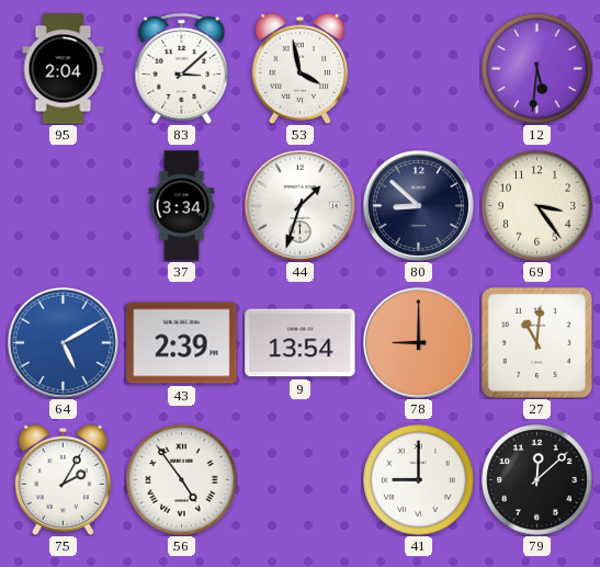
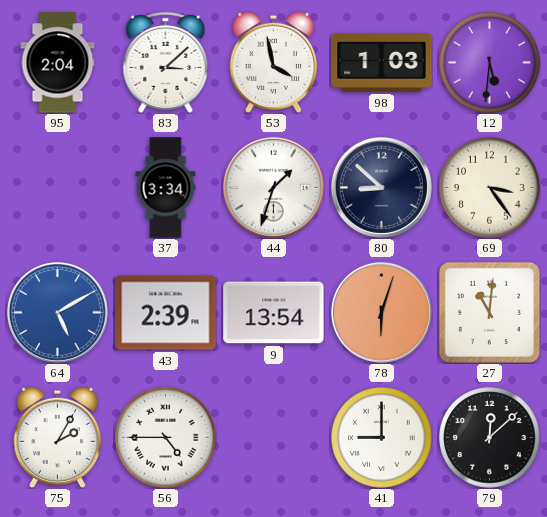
98: none -> 1:03
78: 9:00 -> 6:03
56: 4:54 -> 4:45
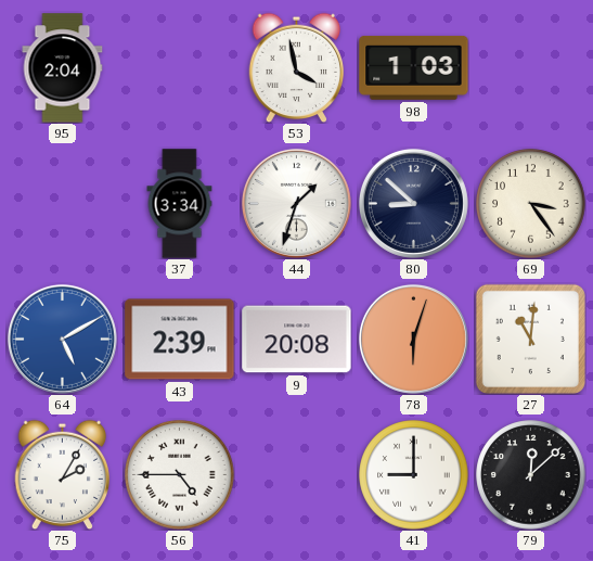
83: 3:08 -> none
12: 5:31 -> none
9: 13:54 -> 20:08
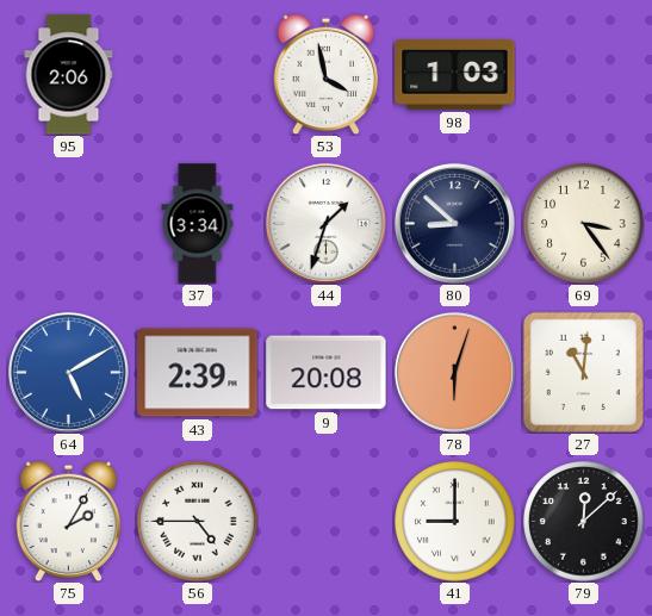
95: 2:04 -> 2:06
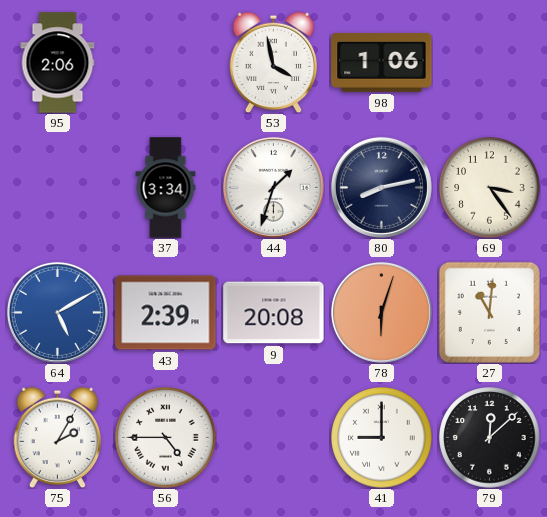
98: 1:03 -> 1:06
80: 8:52 -> 8:13
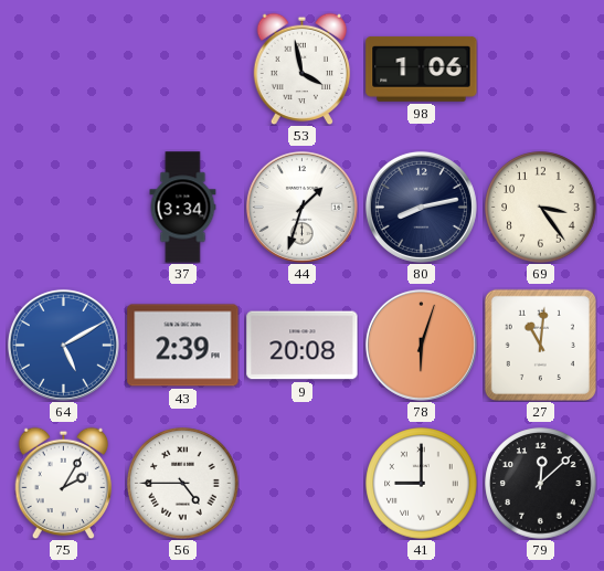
95: 2:06 -> none
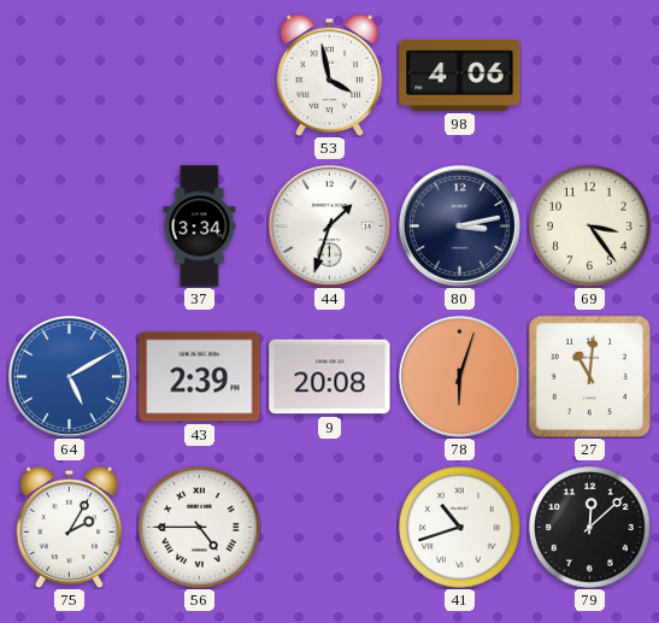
98: 1:06 -> 4:06
80: 8:13 -> 3:13
41: 9:00 -> 10:42
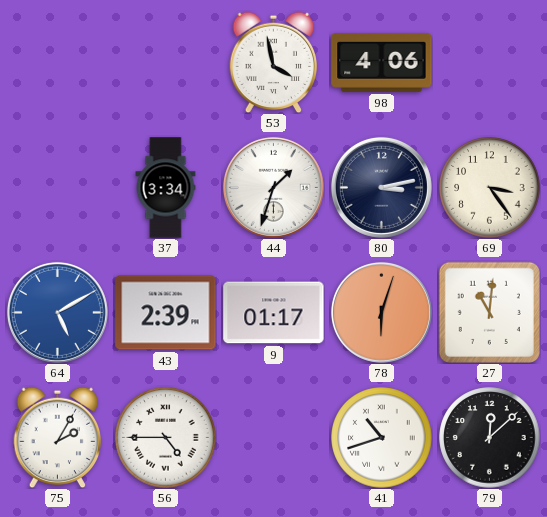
9: 20:08 -> 01:17
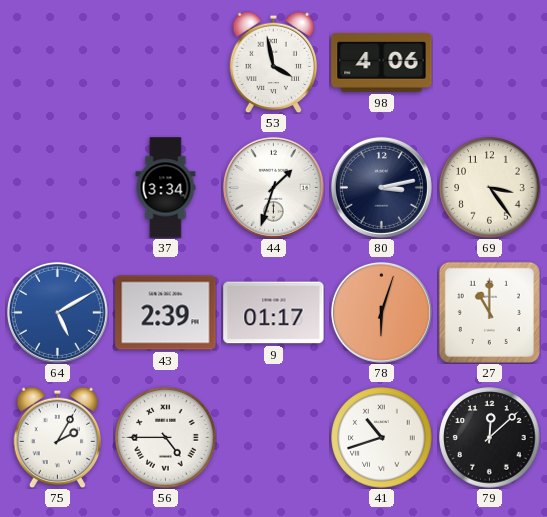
27: 11:01 -> 11:00
